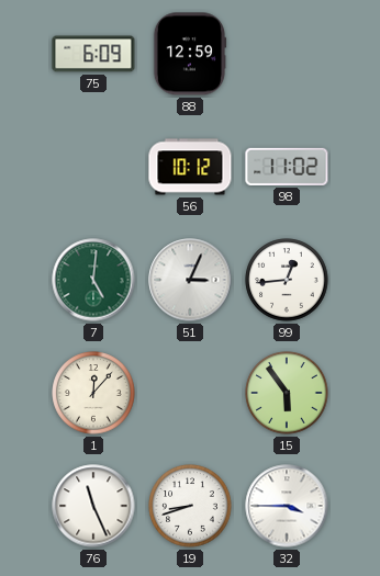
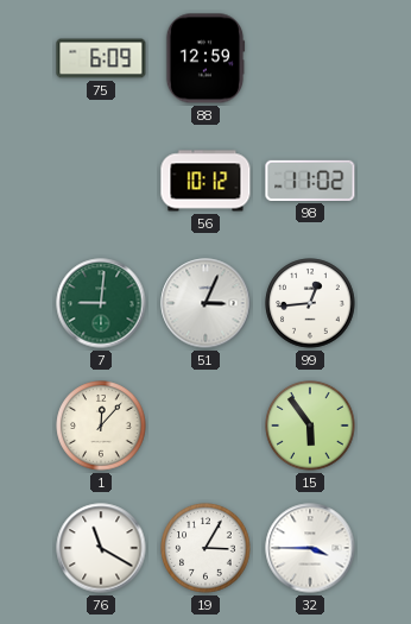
7: 5:01 -> 9:01
76: 11:26 -> 11:20
19: 8:42 -> 3:05
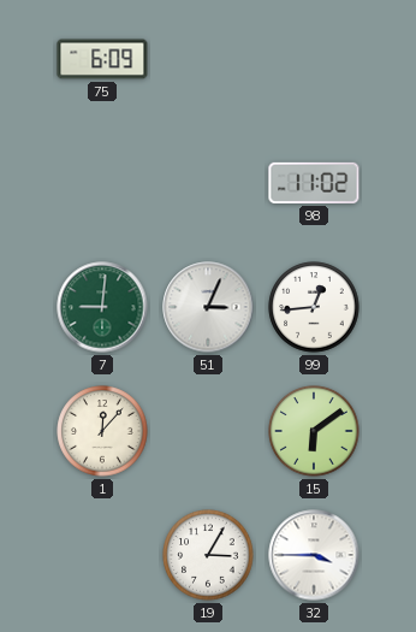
88: 12:59 -> none
56: 10:12 -> none
15: 5:54 -> 6:09
76: 11:20 -> none
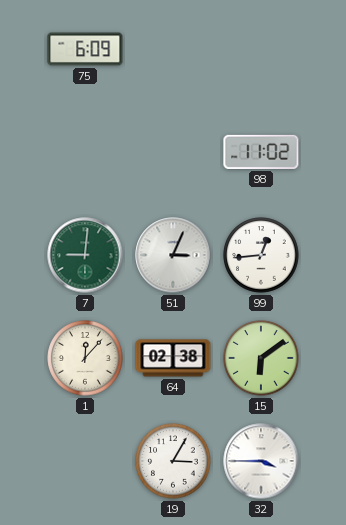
64: none -> 02:38
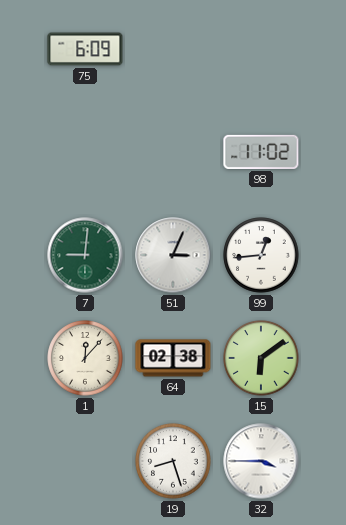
19: 3:05 -> 8:27
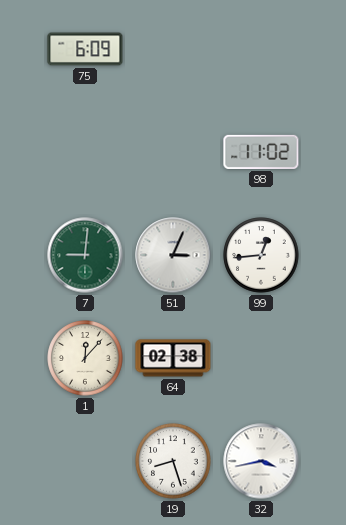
15: 6:09 -> none
32: 3:45 -> 3:43
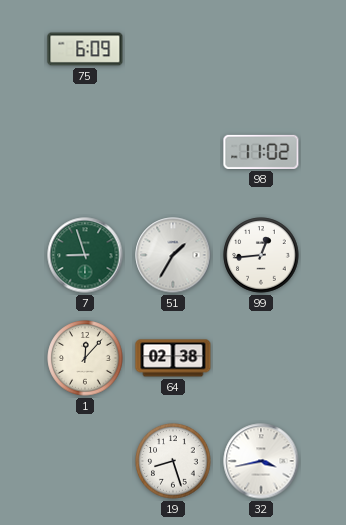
7: 9:01 -> 8:57
51: 3:04 -> 1:35
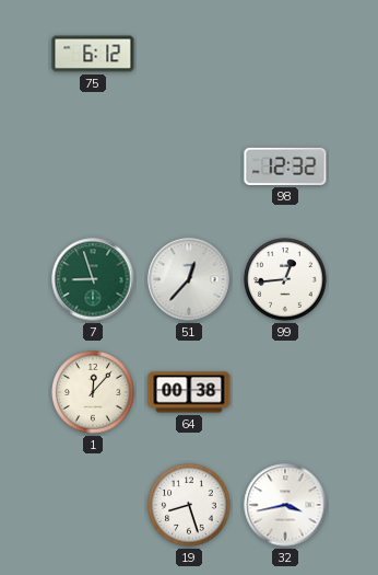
75: 6:09 -> 6:12
98: 11:02 -> 12:32
51: 1:35 -> 12:37
64: 02:38 -> 00:38
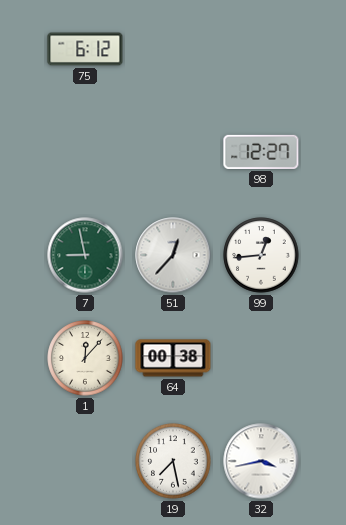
98: 12:32 -> 12:27
7: 8:57 -> 8:58
19: 8:27 -> 7:28
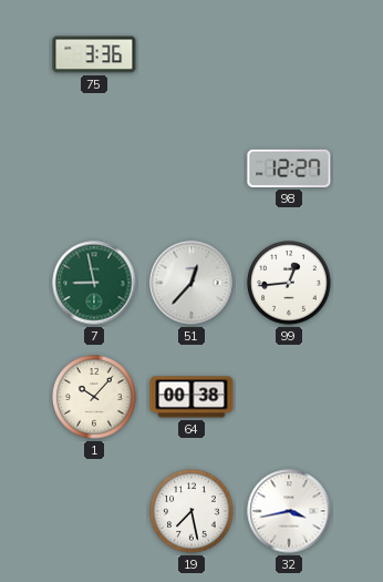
75: 6:12 -> 3:36
1: 12:07 -> 10:07
